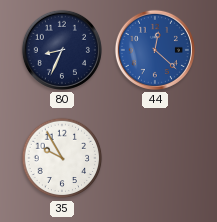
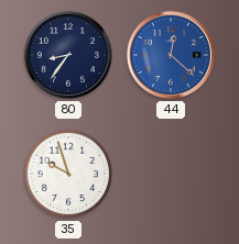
80: 8:34 -> 8:36
35: 9:55 -> 9:57
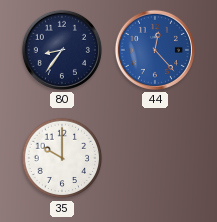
44: 12:22 -> 12:23
35: 9:57 -> 10:00
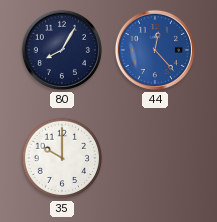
80: 8:36 -> 8:05
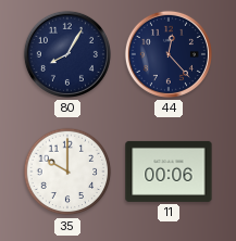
44 dial: blue -> navy
11: none -> 00:06
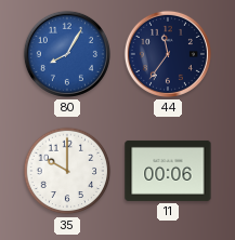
80 dial: navy -> blue
44: 12:23 -> 11:36
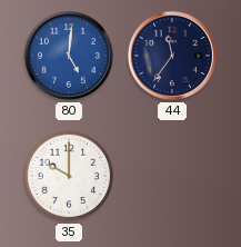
80: 8:05 -> 5:01
11: 00:06 -> none
